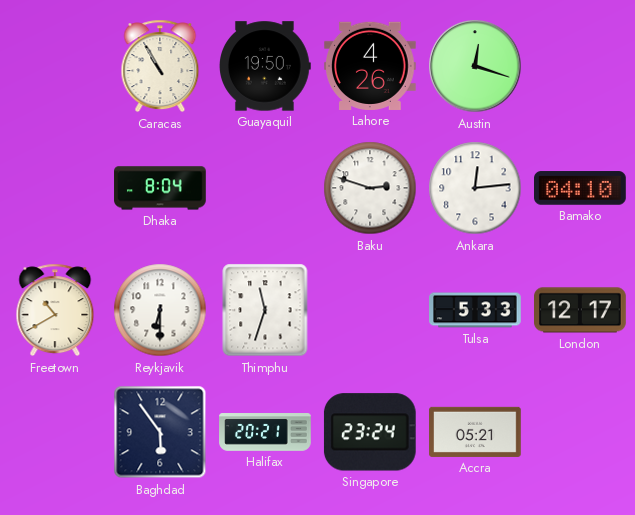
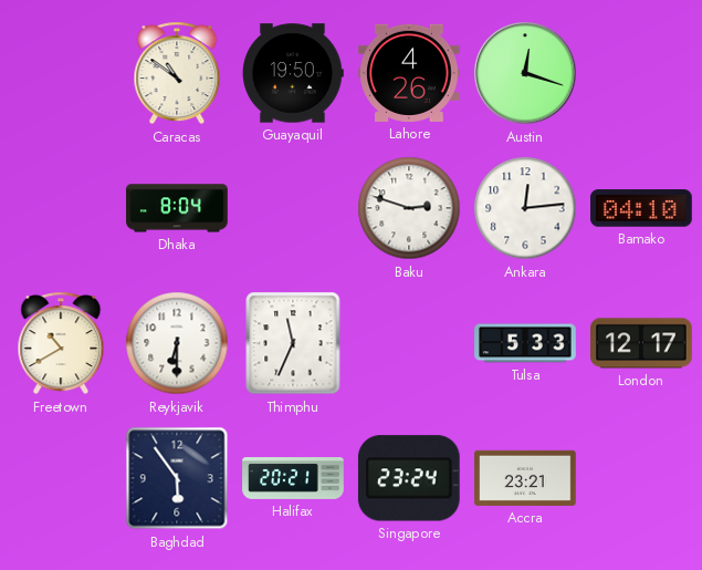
Caracas: 10:55 -> 10:51
Thimphu: 11:33 -> 11:34
Accra: 05:21 -> 23:21
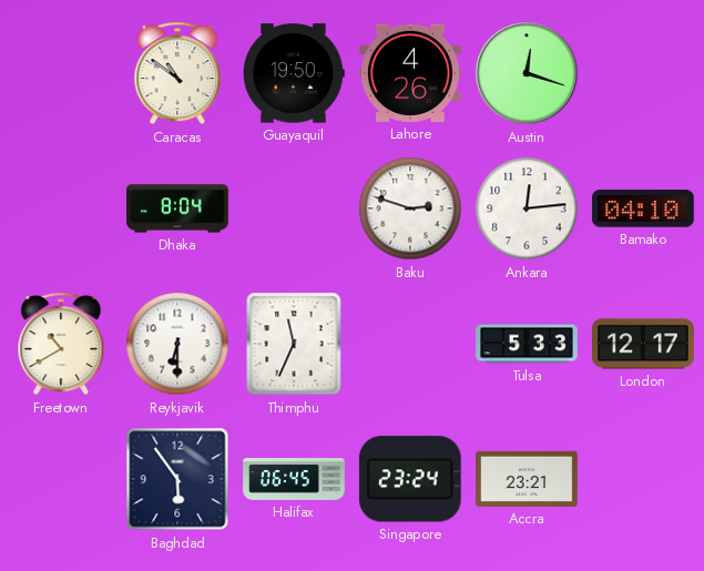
Halifax: 20:21 -> 06:45
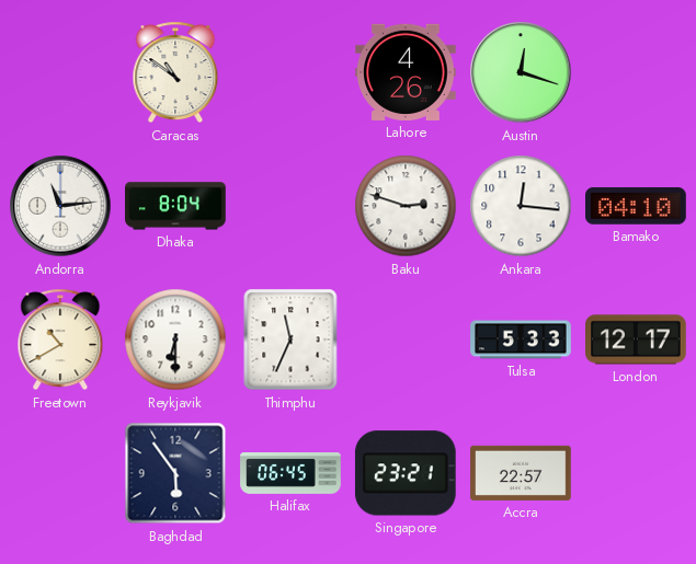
Guayaquil: 19:50 -> none
Andorra: none -> 11:14
Ankara: 12:14 -> 12:16
Singapore: 23:24 -> 23:21
Accra: 23:21 -> 22:57
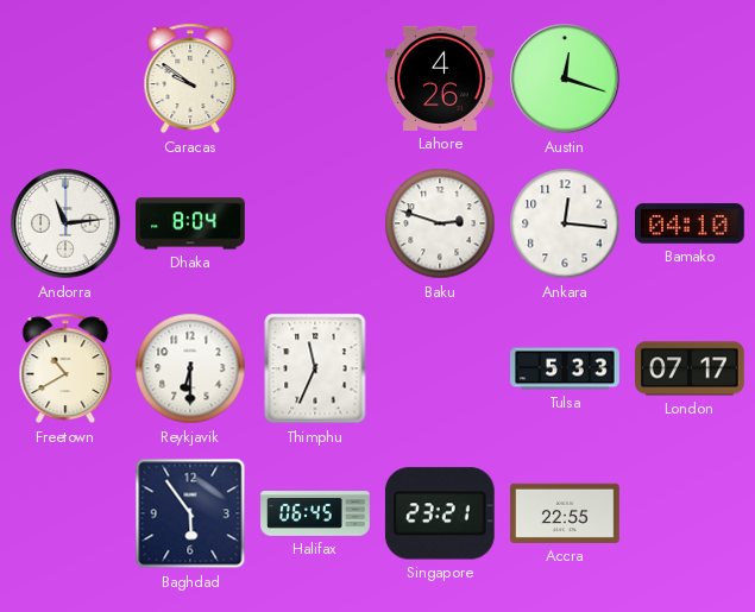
Caracas: 10:51 -> 9:51
London: 12:17 -> 07:17
Accra: 22:57 -> 22:55
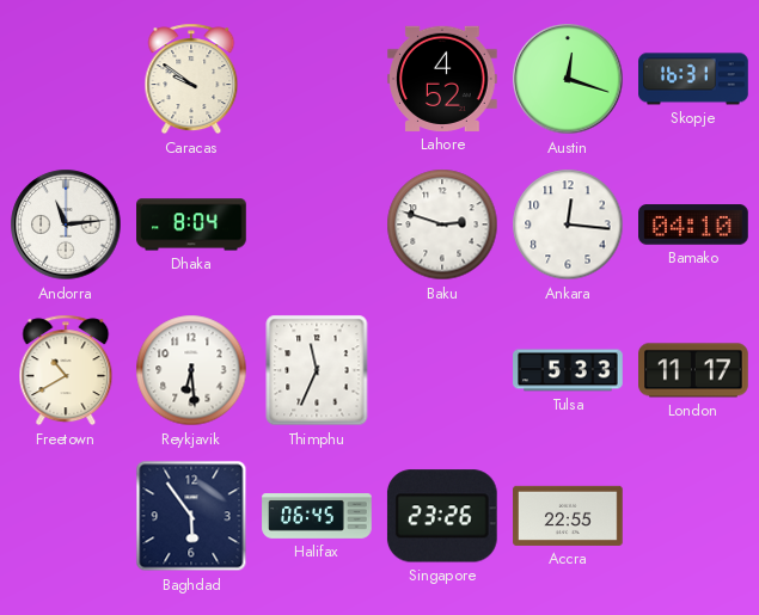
Lahore: 4:26 -> 4:52
Skopje: none -> 16:31
Reykjavik: 6:30 -> 6:29
London: 07:17 -> 11:17
Singapore: 23:21 -> 23:26
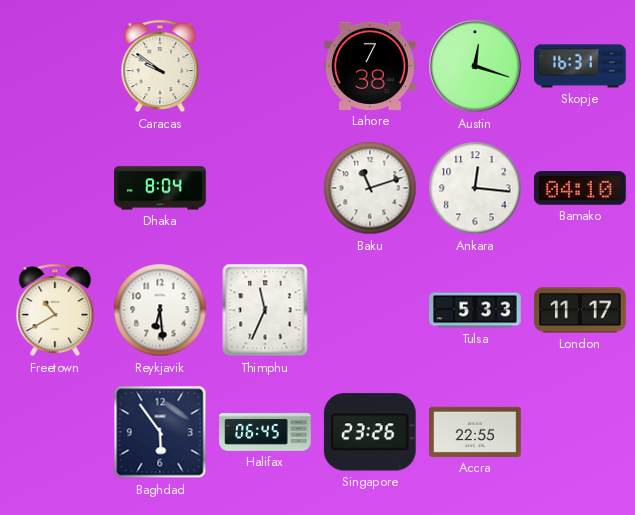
Lahore: 4:52 -> 7:38
Andorra: 11:14 -> none
Baku: 2:48 -> 11:12
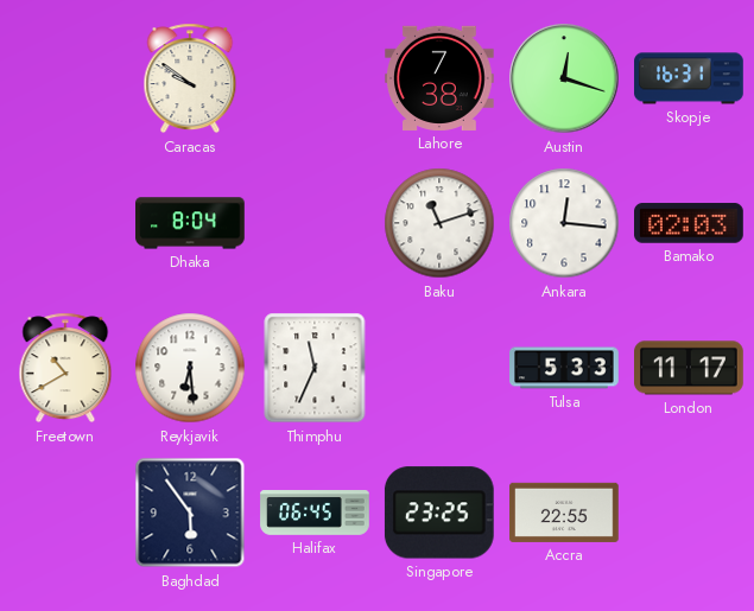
Bamako: 04:10 -> 02:03
Singapore: 23:26 -> 23:25
